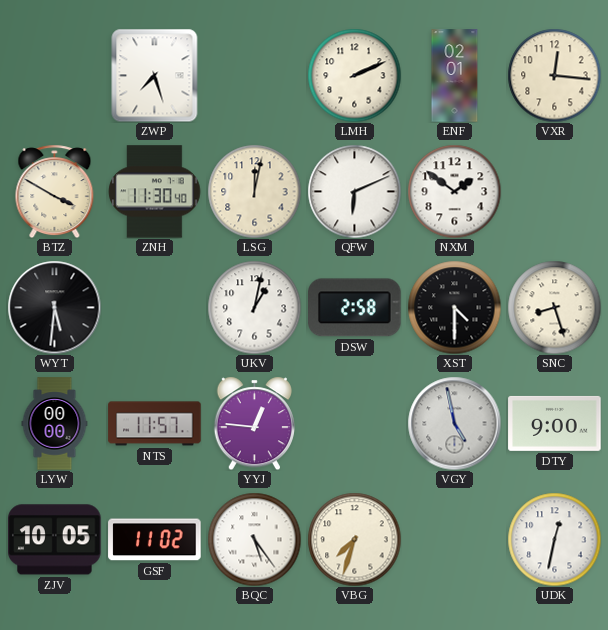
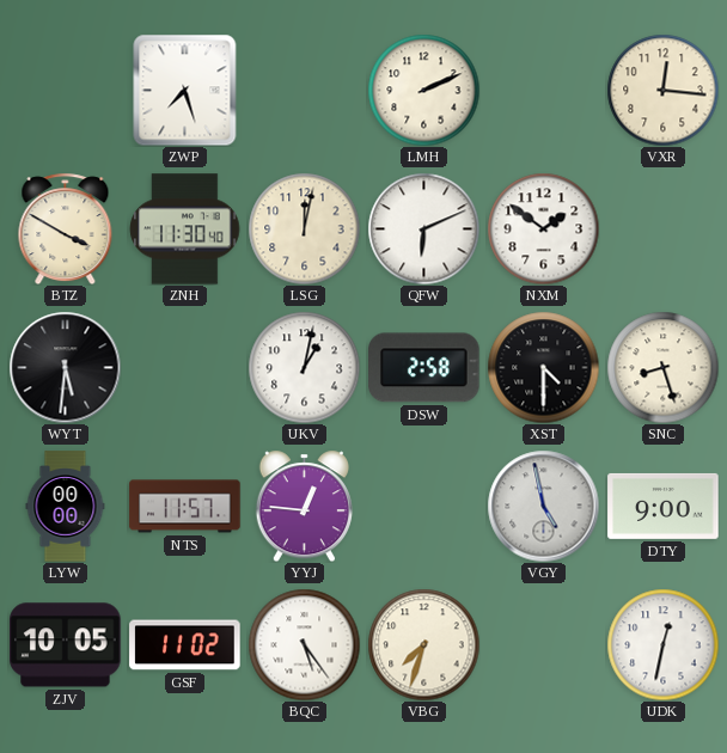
ENF: 02:01 -> none
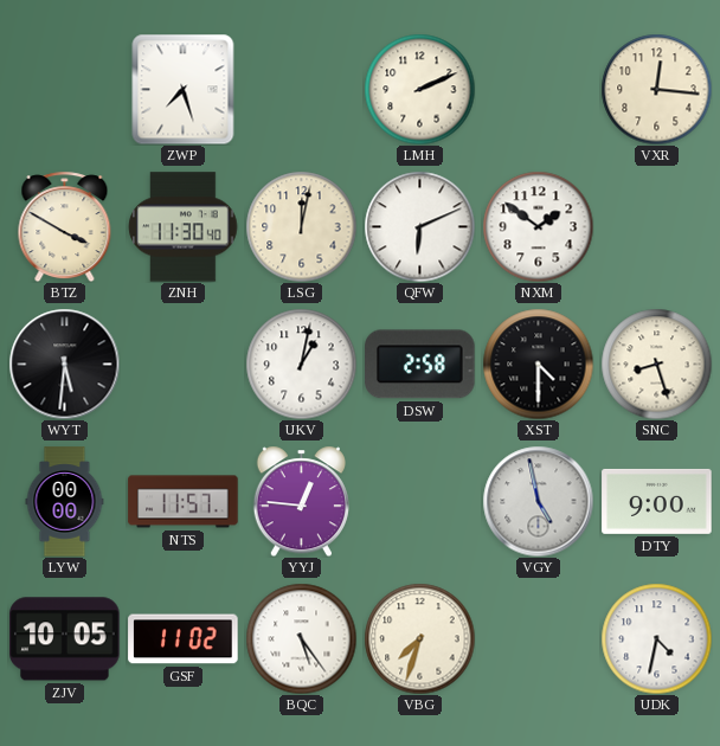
UDK: 12:32 -> 4:32
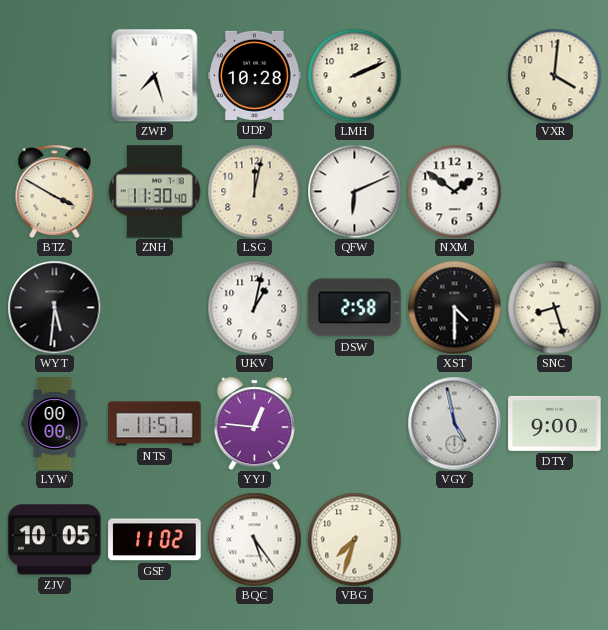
UDP: none -> 10:28
VXR: 12:16 -> 4:01
UDK: 4:32 -> none
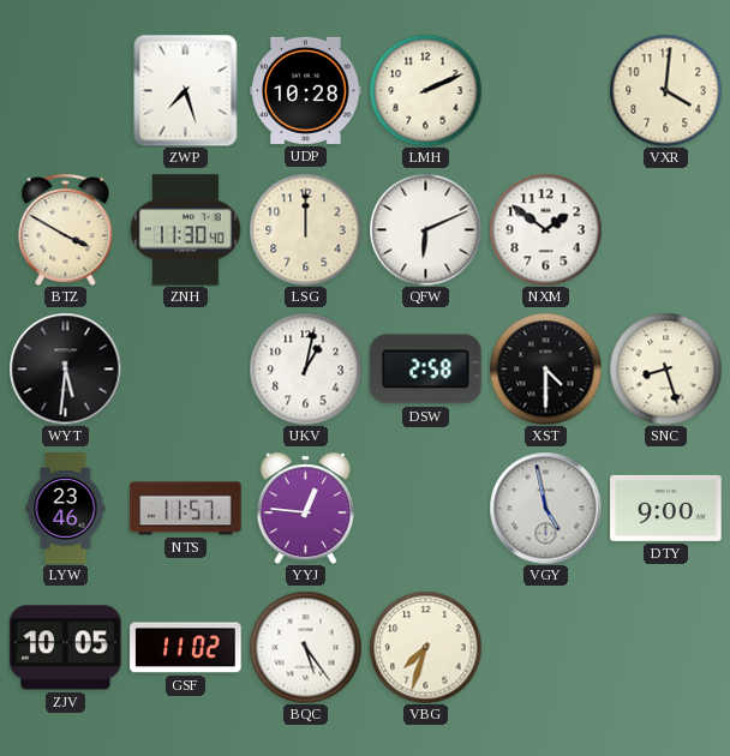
LSG: 12:02 -> 12:00
LYW: 00:00 -> 23:46
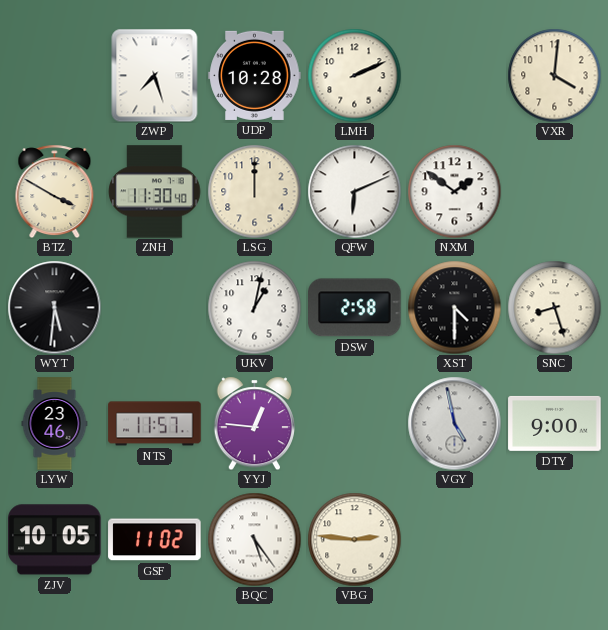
VBG: 7:33 -> 2:46
